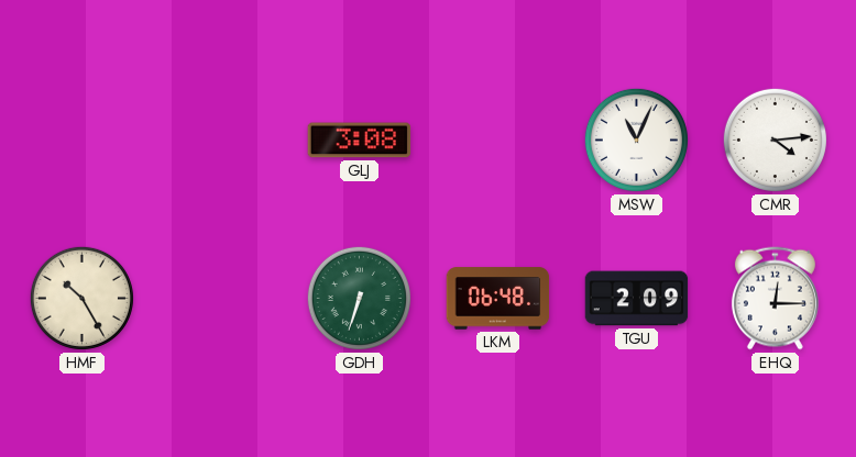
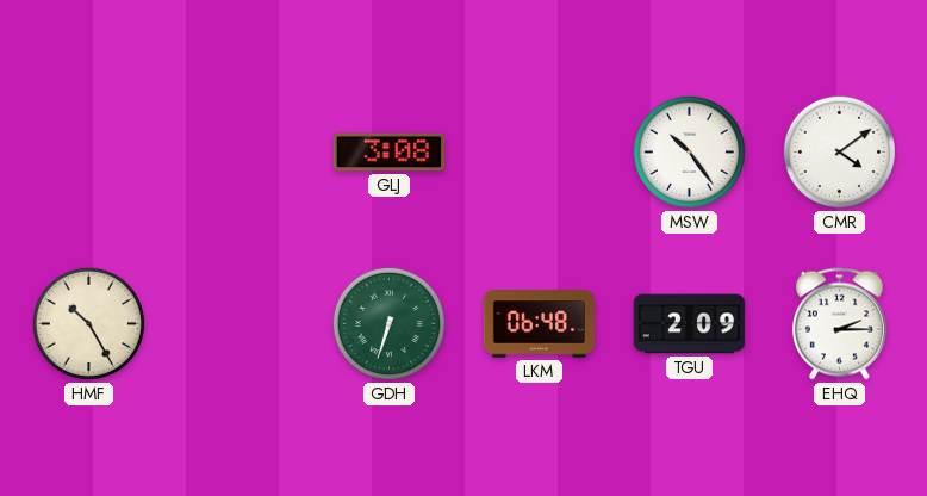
MSW: 11:04 -> 10:24
CMR: 4:14 -> 4:09
EHQ: 12:15 -> 2:15
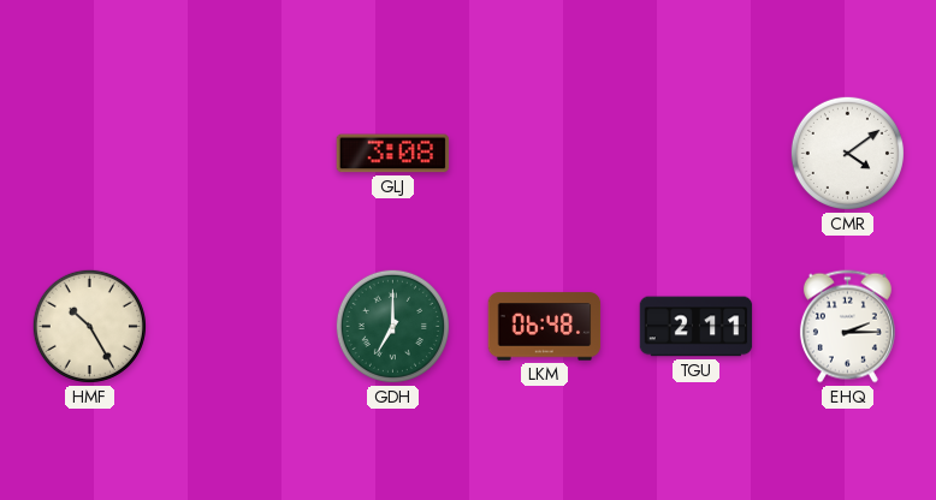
MSW: 10:24 -> none
GDH: 6:33 -> 7:00
TGU: 2:09 -> 2:11
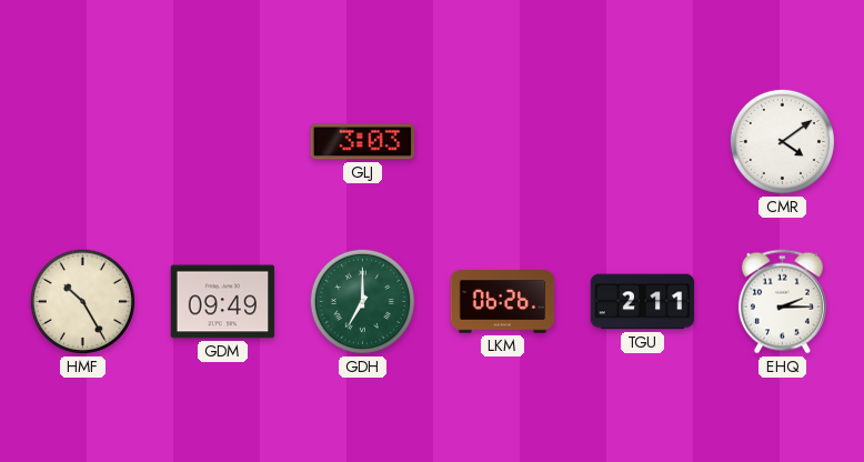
GLJ: 3:08 -> 3:03
GDM: none -> 09:49
LKM: 06:48 -> 06:26
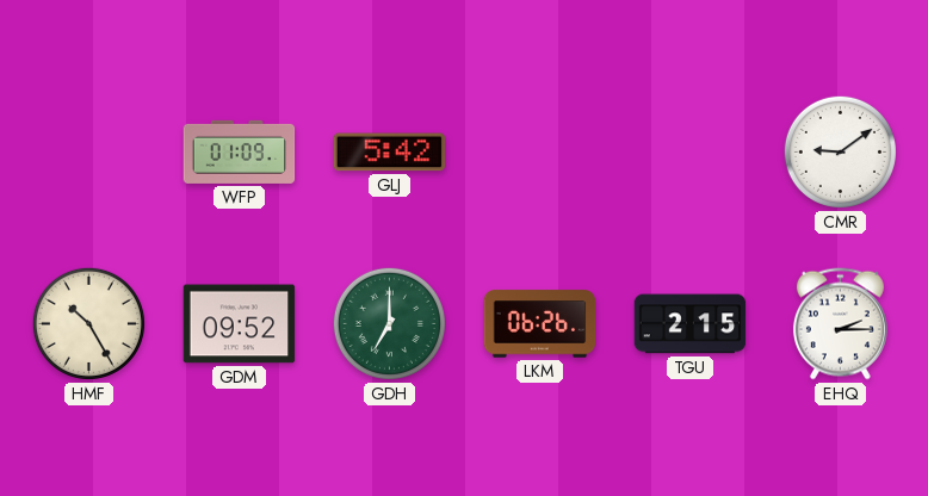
WFP: none -> 01:09
GLJ: 3:03 -> 5:42
CMR: 4:09 -> 9:09
GDM: 09:49 -> 09:52
TGU: 2:11 -> 2:15
